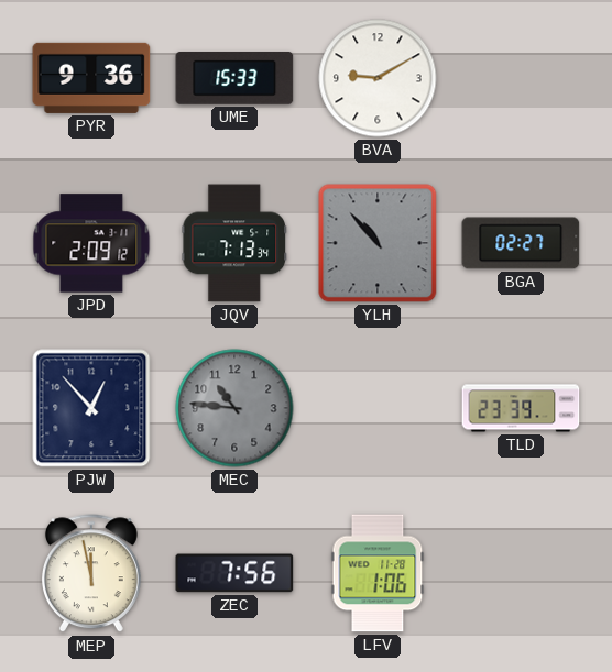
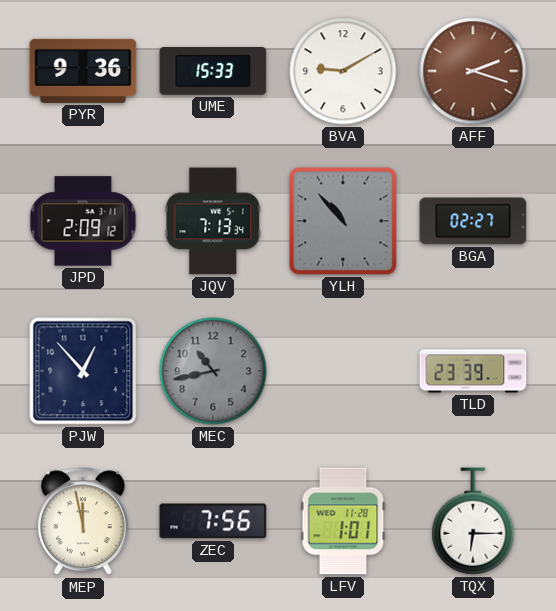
AFF: none -> 2:18
MEC: 10:46 -> 10:43
LFV: 1:06 -> 1:01
TQX: none -> 6:15
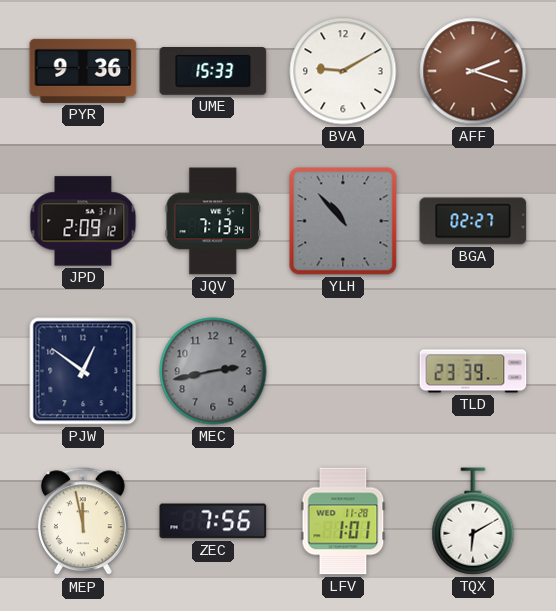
PJW: 12:53 -> 12:51
MEC: 10:43 -> 2:43
TQX: 6:15 -> 6:10
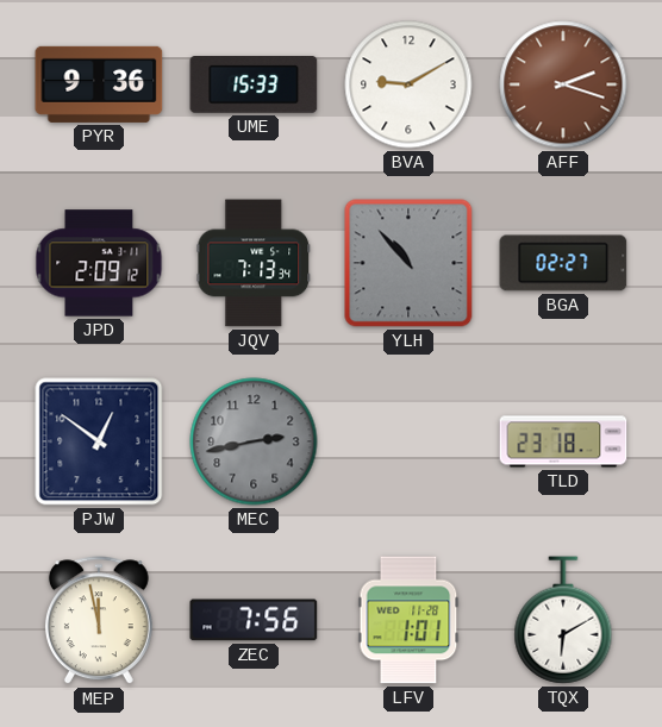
TLD: 23:39 -> 23:18
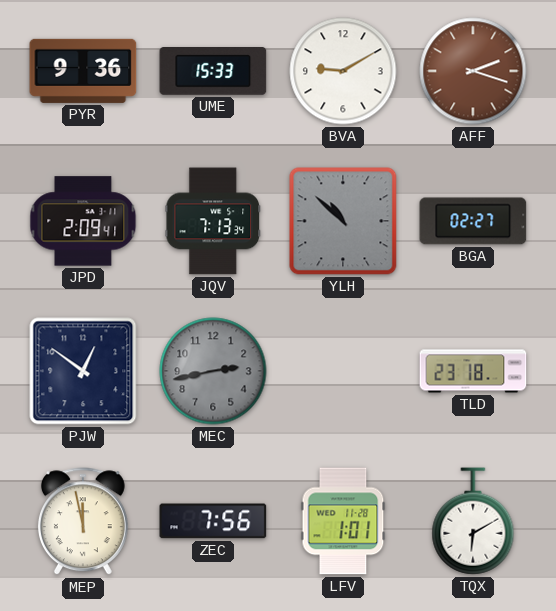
JPD: 2:09:12 -> 2:09:41
YLH: 10:53 -> 10:52
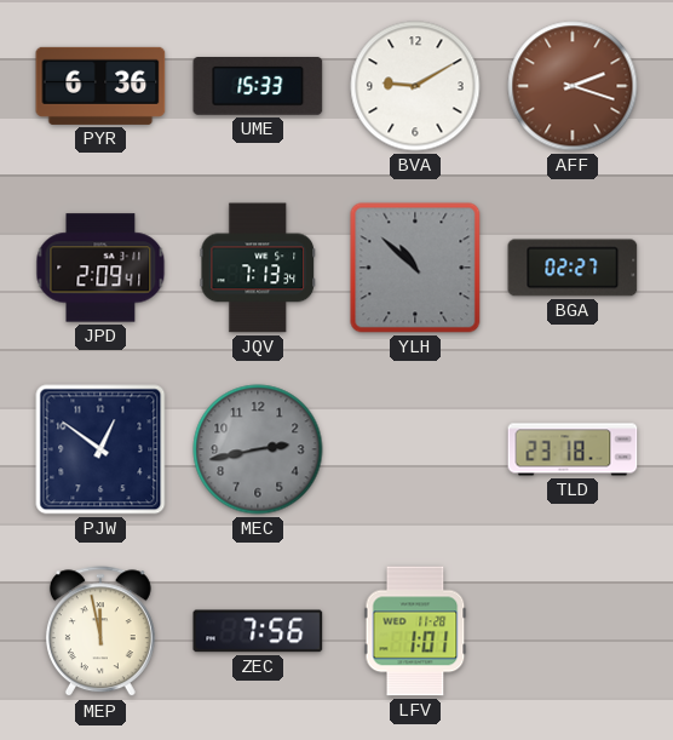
PYR: 9:36 -> 6:36
TQX: 6:10 -> none
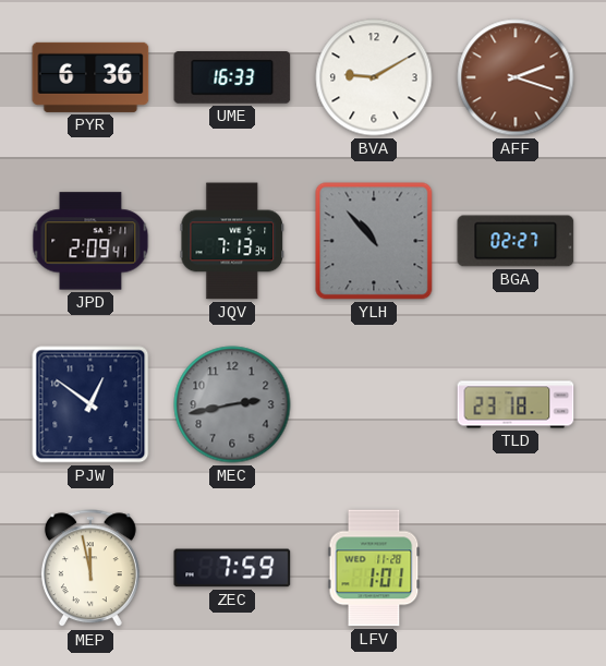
UME: 15:33 -> 16:33
YLH: 10:52 -> 10:53
ZEC: 7:56 -> 7:59
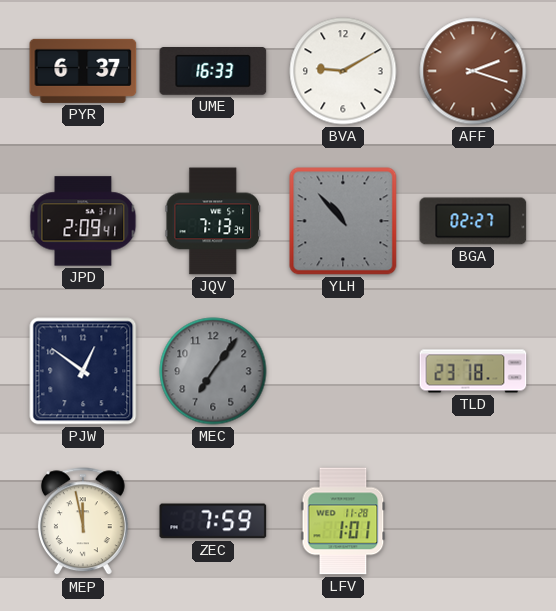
PYR: 6:36 -> 6:37
MEC: 2:43 -> 7:06
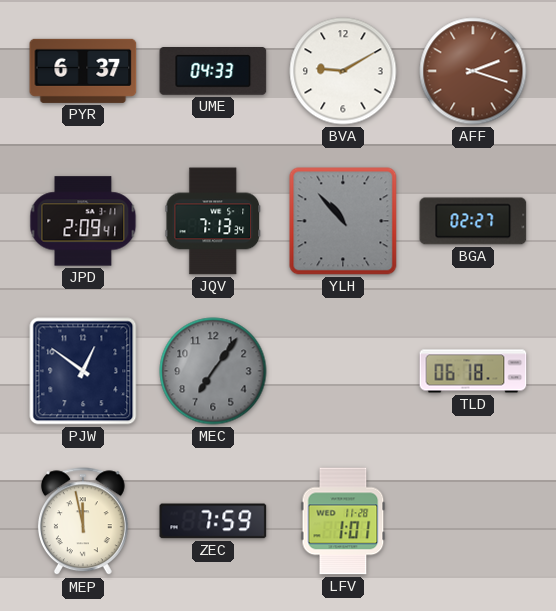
UME: 16:33 -> 04:33
TLD: 23:18 -> 06:18
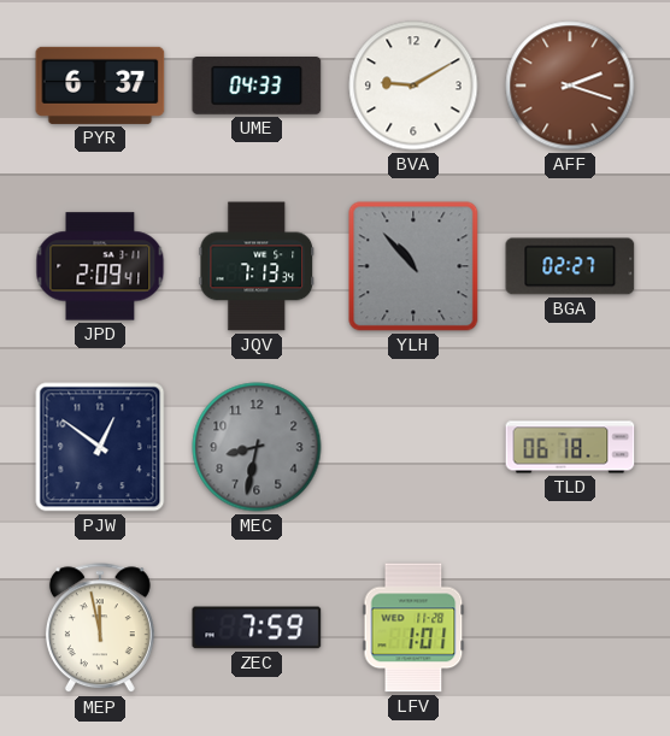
MEC: 7:06 -> 8:32
